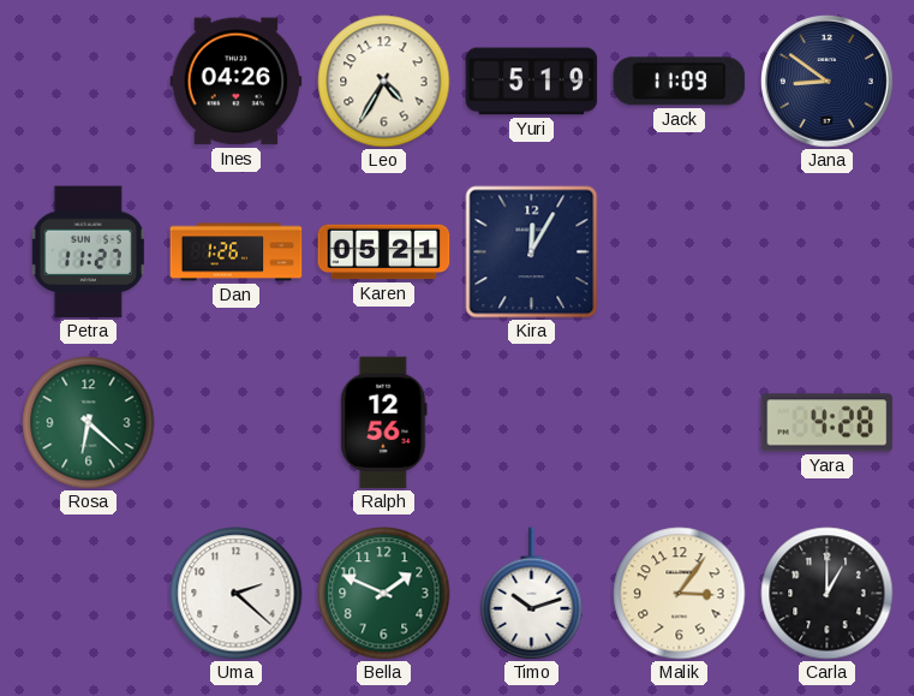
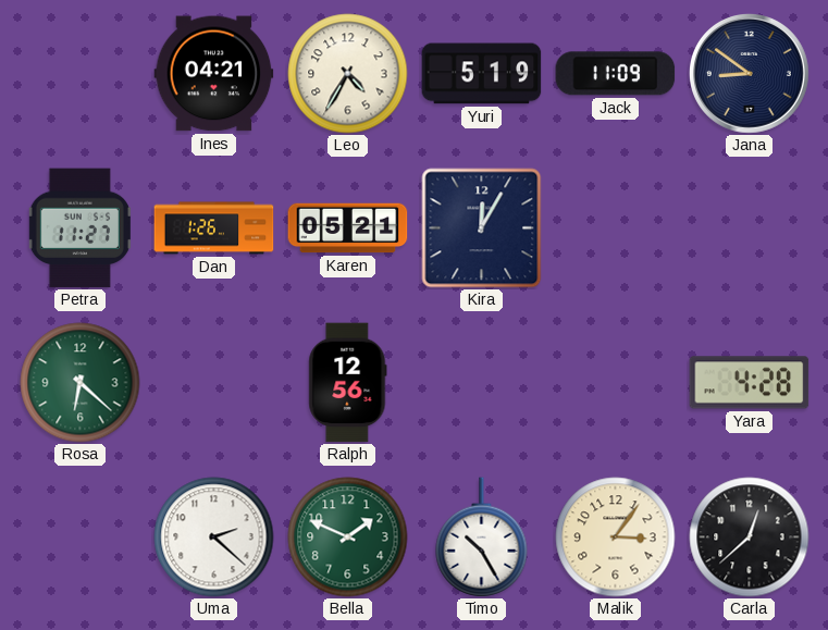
Ines: 04:26 -> 04:21
Timo: 10:12 -> 10:25
Carla: 1:00 -> 12:38
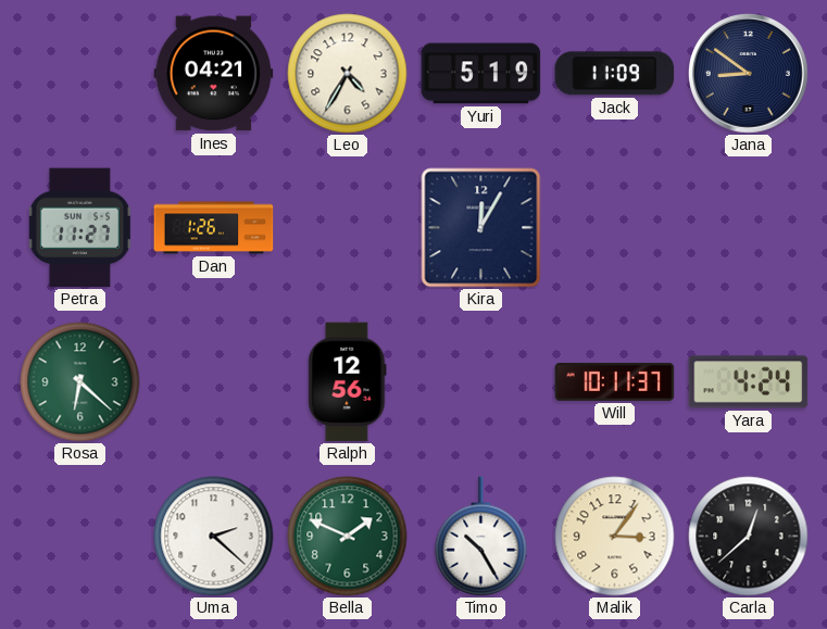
Karen: 05:21 -> none
Will: none -> 10:11
Yara: 4:28 -> 4:24
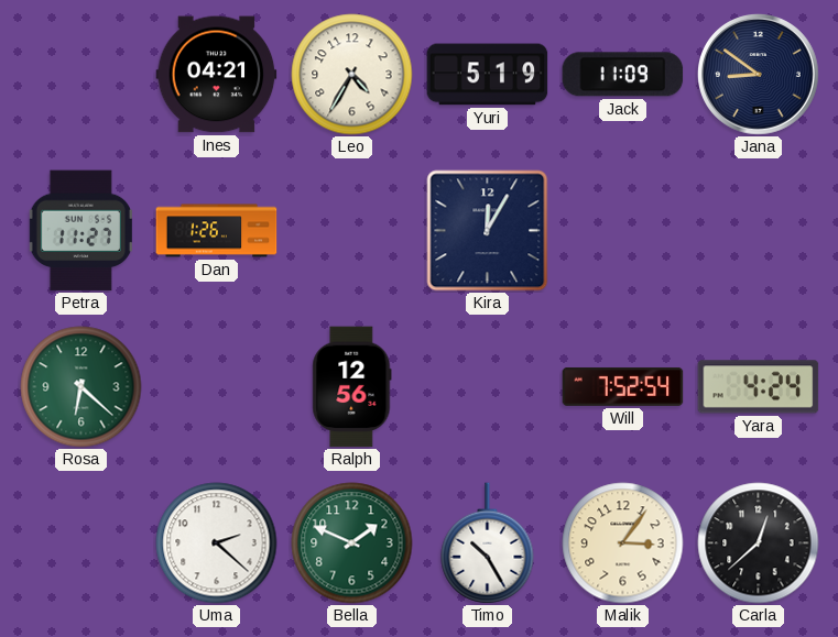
Will: 10:11 -> 7:52
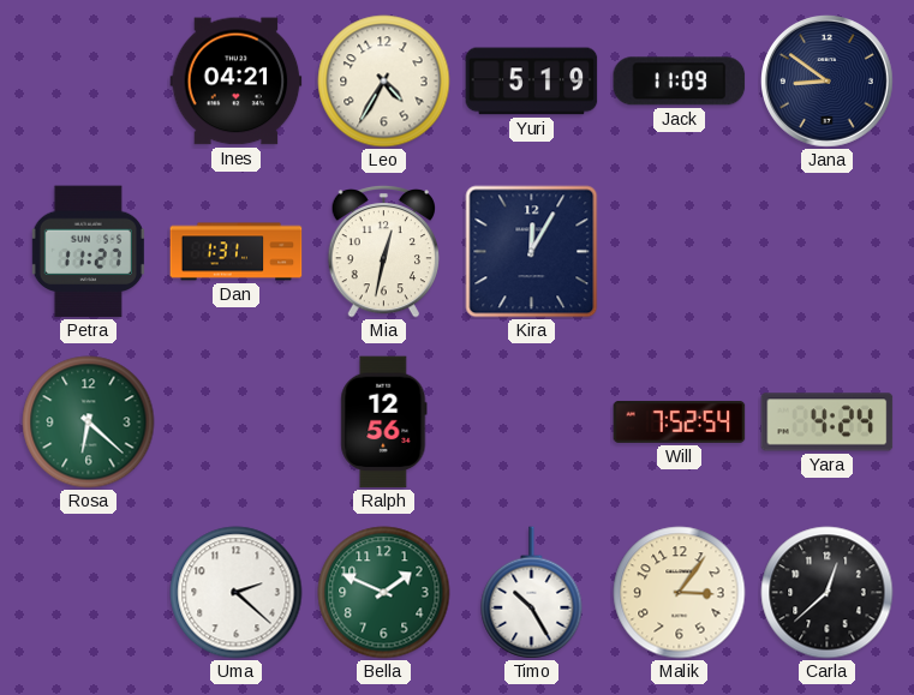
Dan: 1:26 -> 1:31
Mia: none -> 12:32
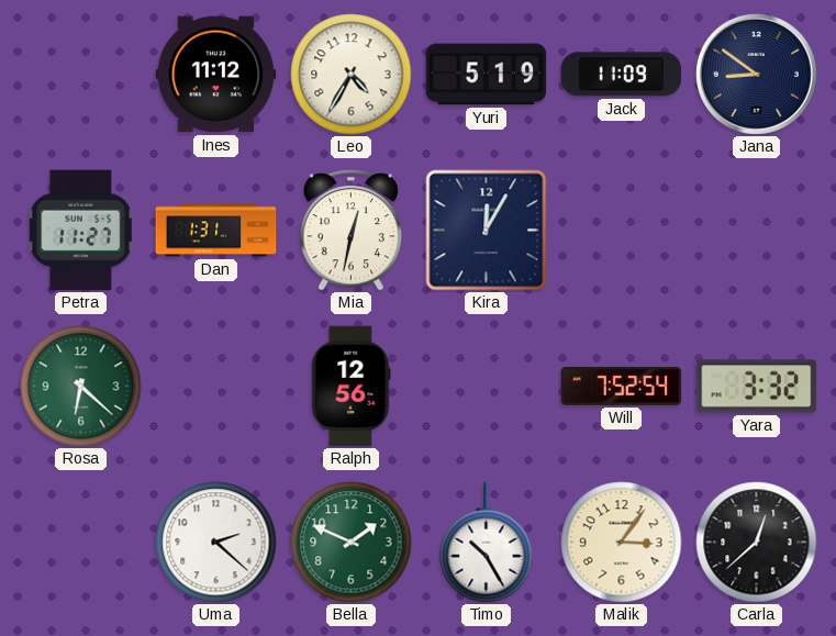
Ines: 04:21 -> 11:12
Yara: 4:24 -> 3:32
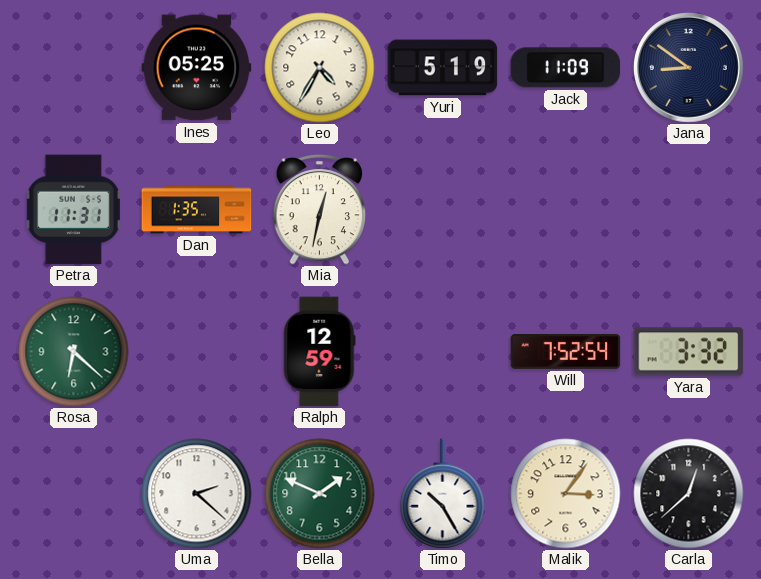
Ines: 11:12 -> 05:25
Petra: 11:27 -> 11:31
Dan: 1:31 -> 1:35
Kira: 12:05 -> none
Ralph: 12:56 -> 12:59
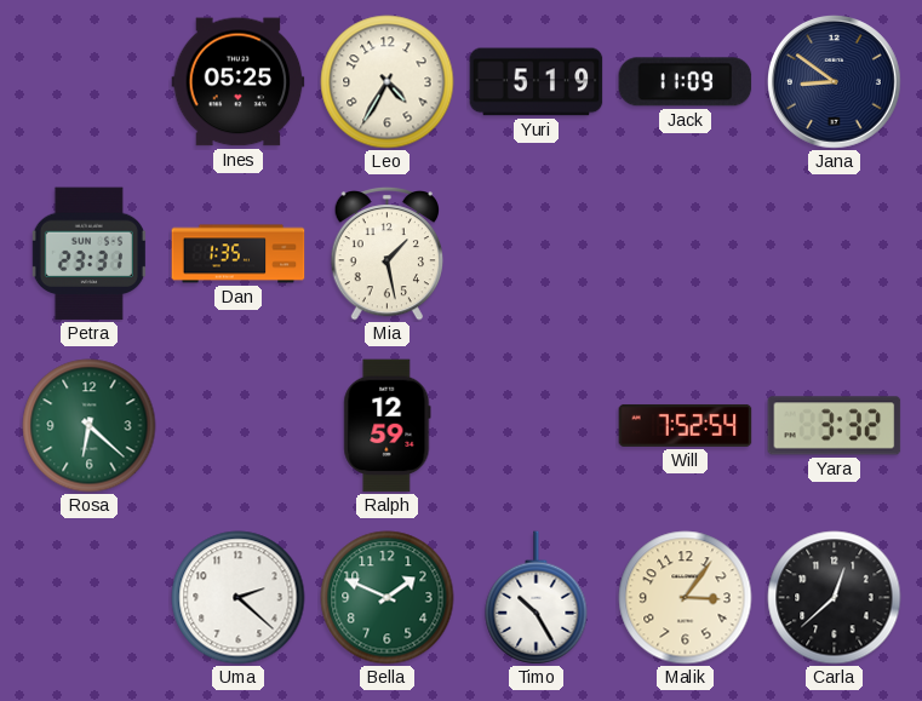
Petra: 11:31 -> 23:31
Mia: 12:32 -> 1:28
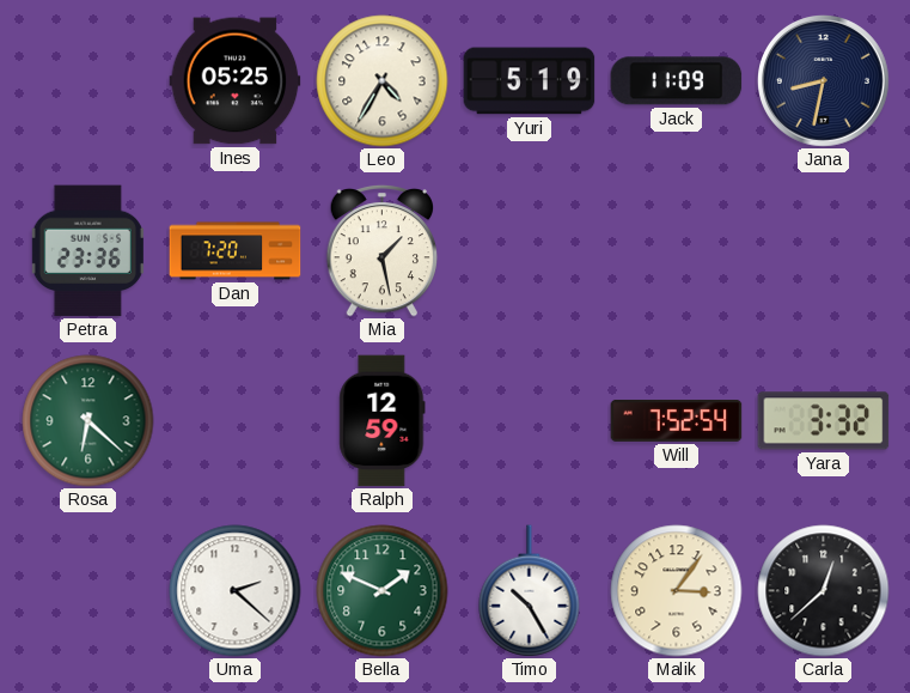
Jana: 8:51 -> 8:32
Petra: 23:31 -> 23:36
Dan: 1:35 -> 7:20
